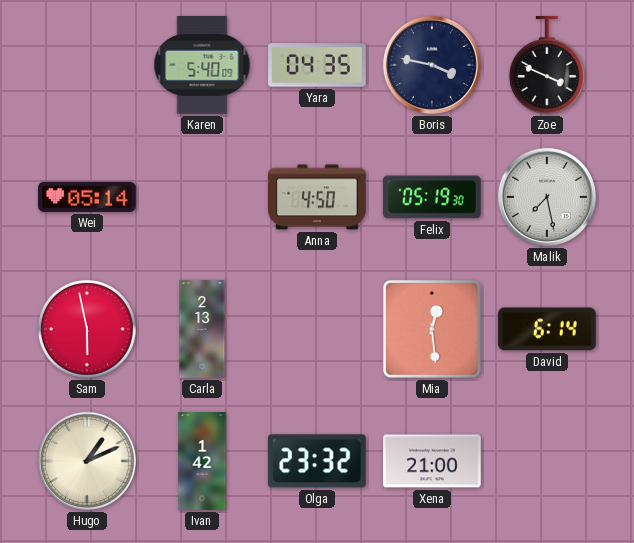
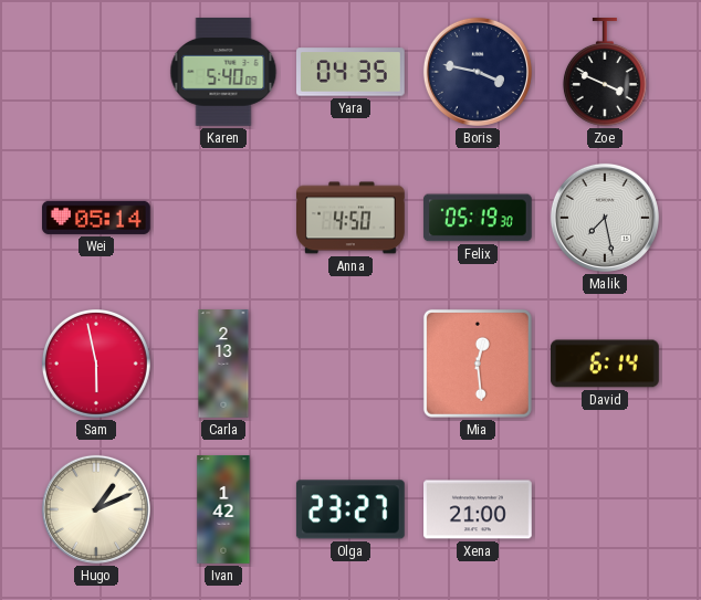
Olga: 23:32 -> 23:27
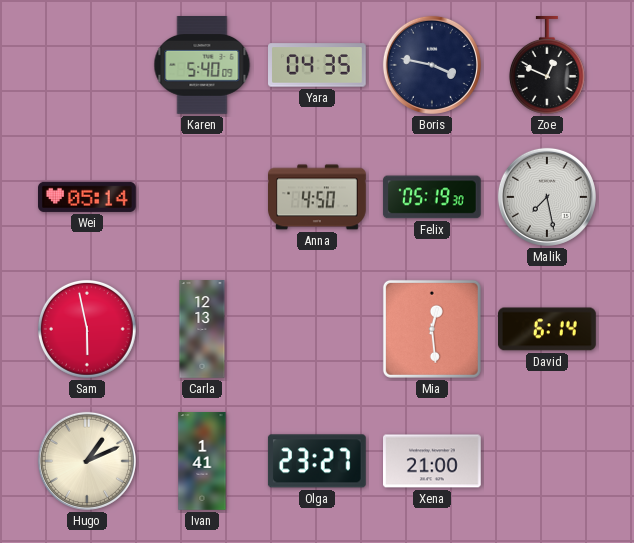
Zoe: 3:49 -> 12:49
Carla: 2:13 -> 12:13
Ivan: 1:42 -> 1:41
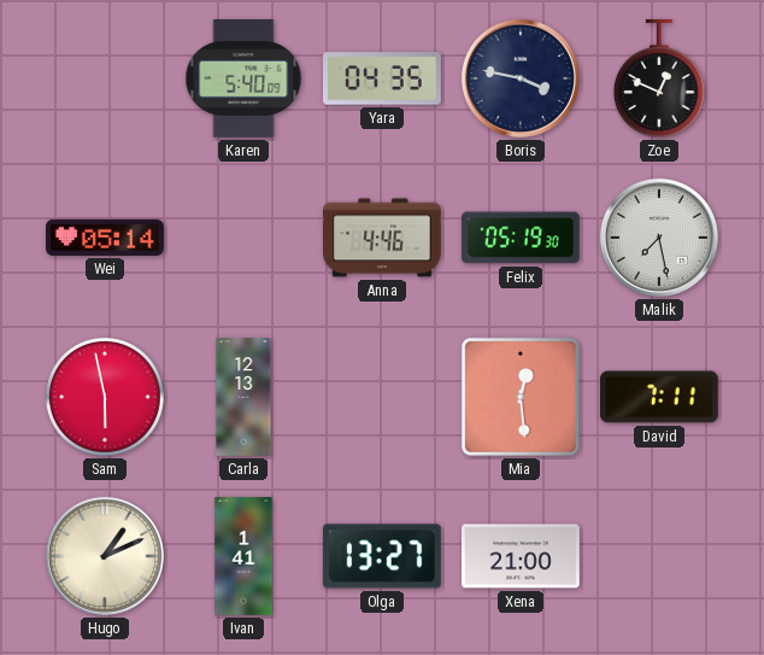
Anna: 4:50 -> 4:46
David: 6:14 -> 7:11
Olga: 23:27 -> 13:27
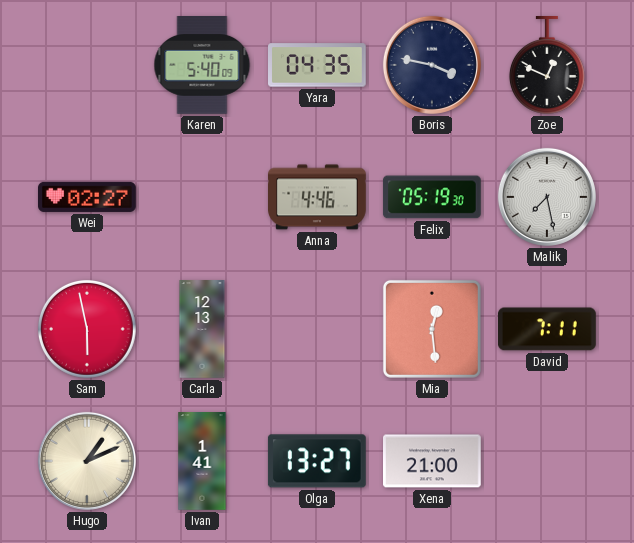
Wei: 05:14 -> 02:27
